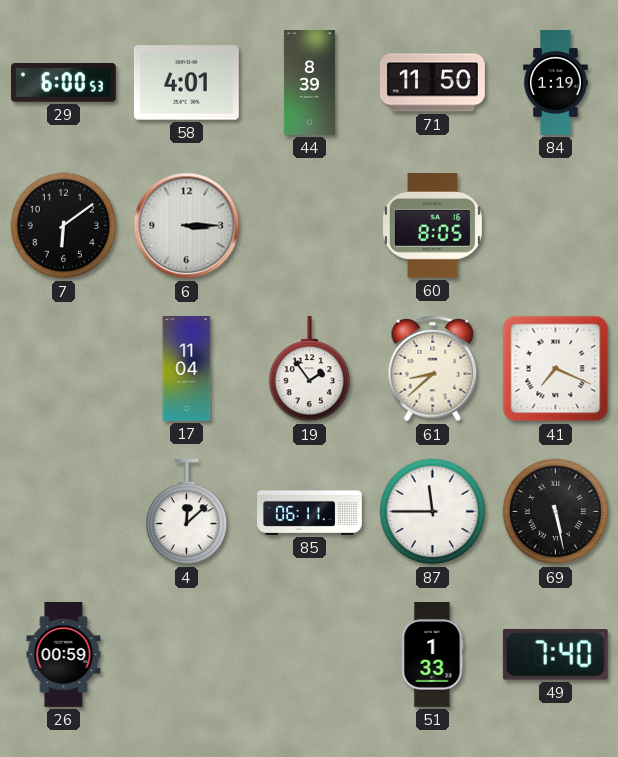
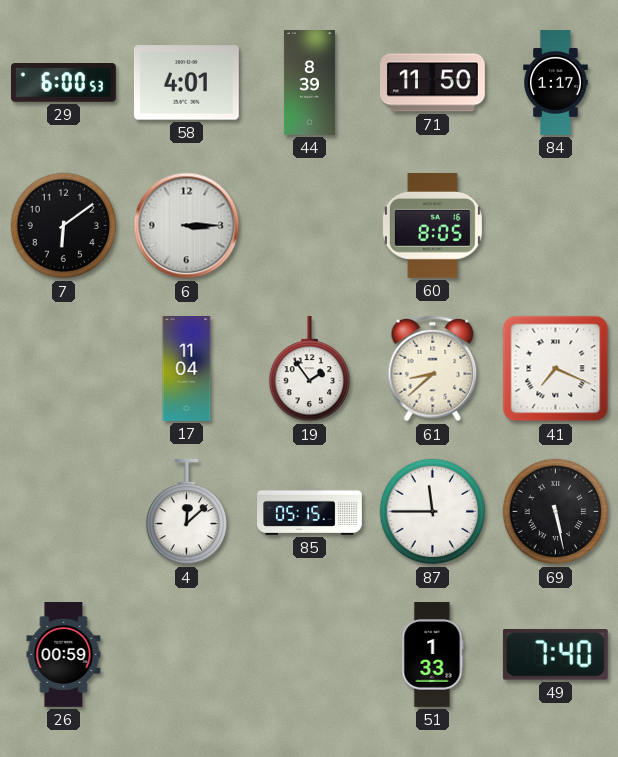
84: 1:19 -> 1:17
85: 06:11 -> 05:15
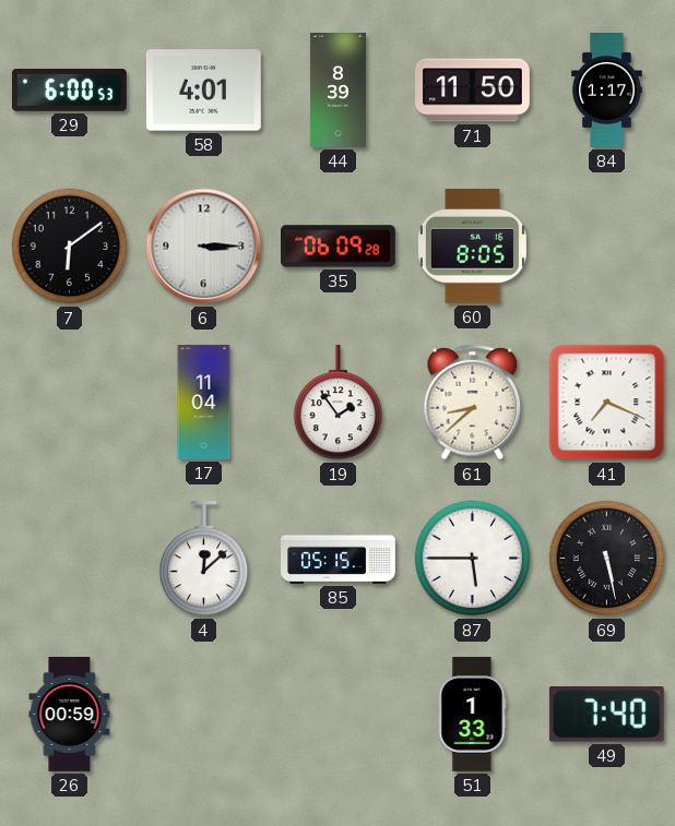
35: none -> 06:09
87: 11:45 -> 5:45
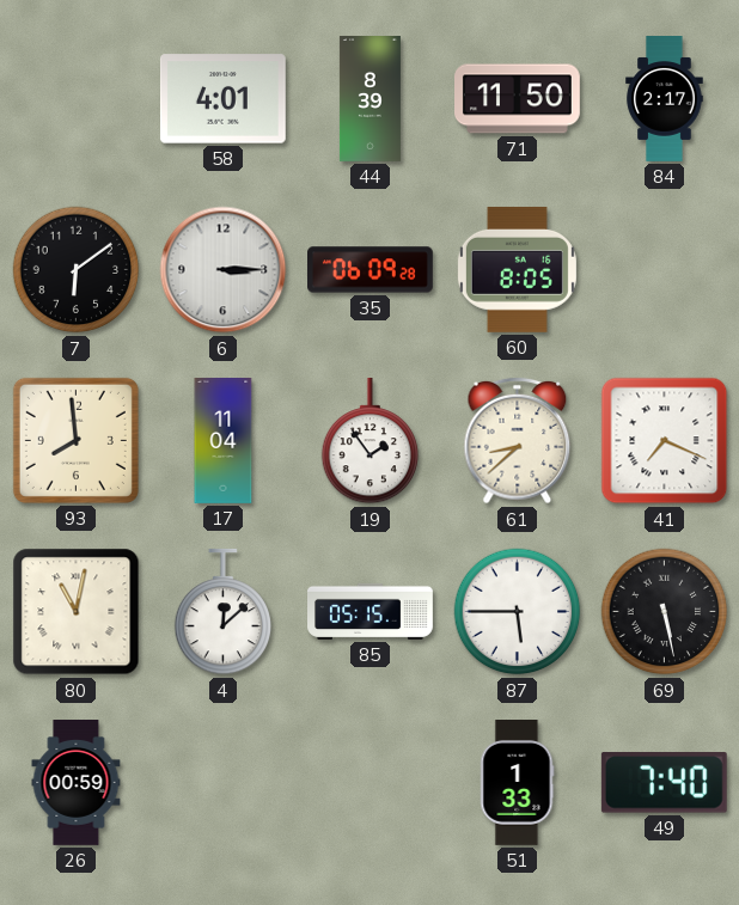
29: 6:00 -> none
84: 1:17 -> 2:17
93: none -> 7:59
80: none -> 11:02
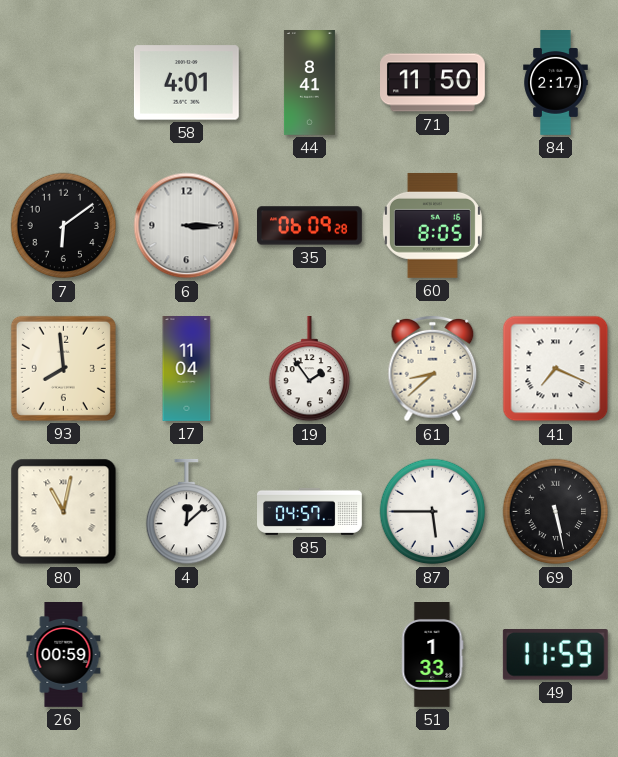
44: 8:39 -> 8:41
85: 05:15 -> 04:57
49: 7:40 -> 11:59
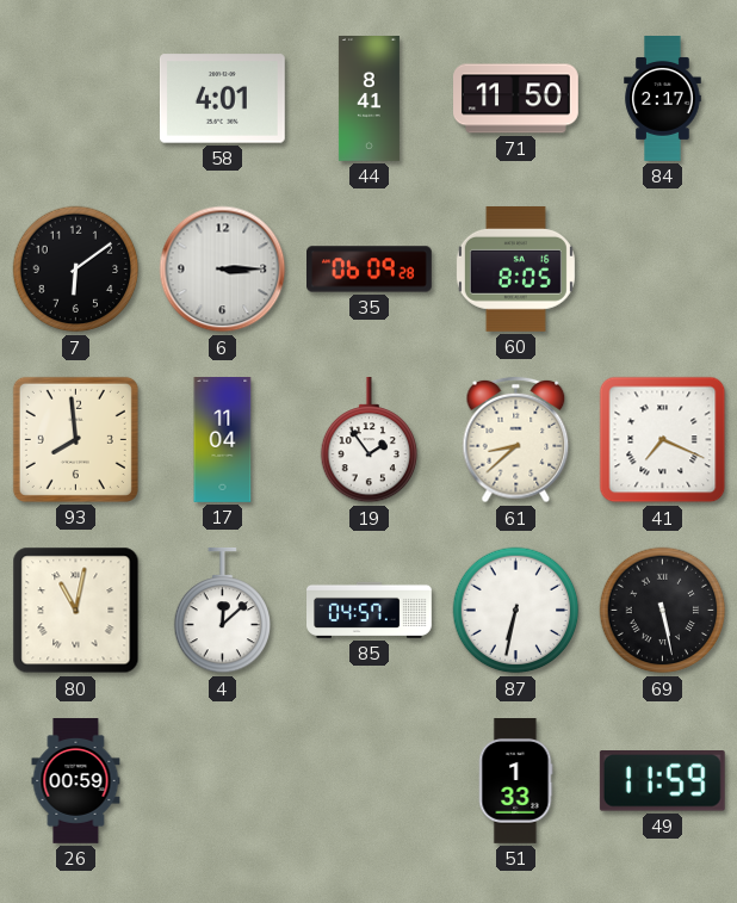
87: 5:45 -> 6:32
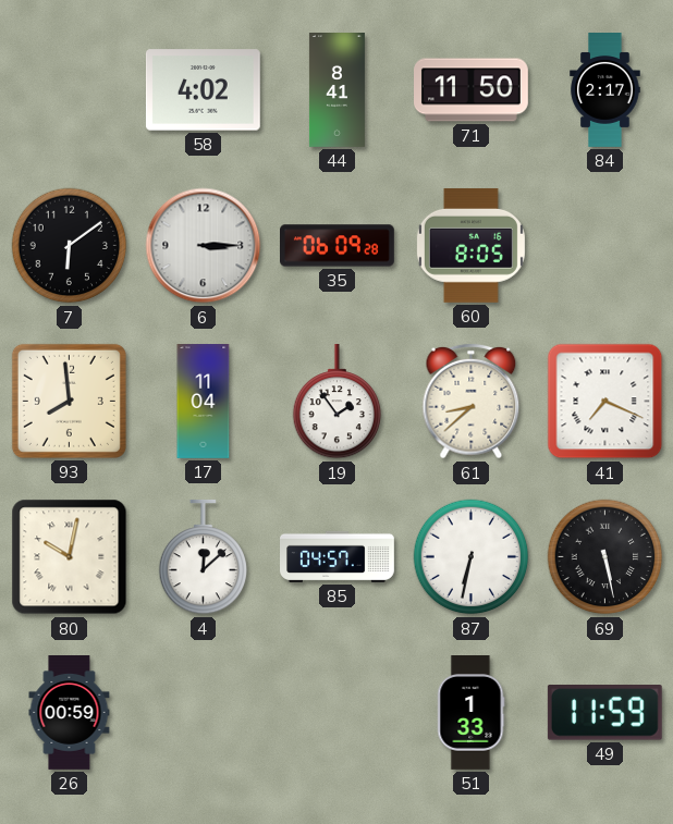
58: 4:01 -> 4:02
80: 11:02 -> 10:02
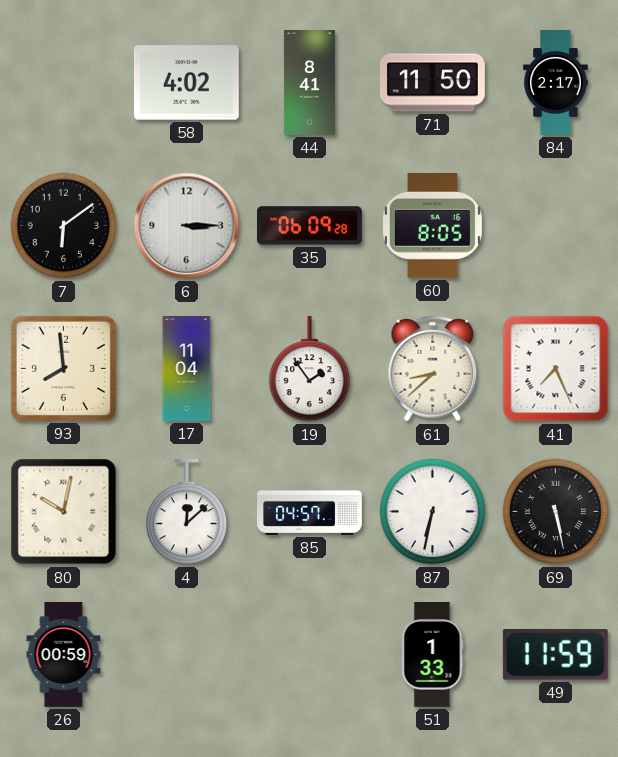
41: 7:19 -> 7:26
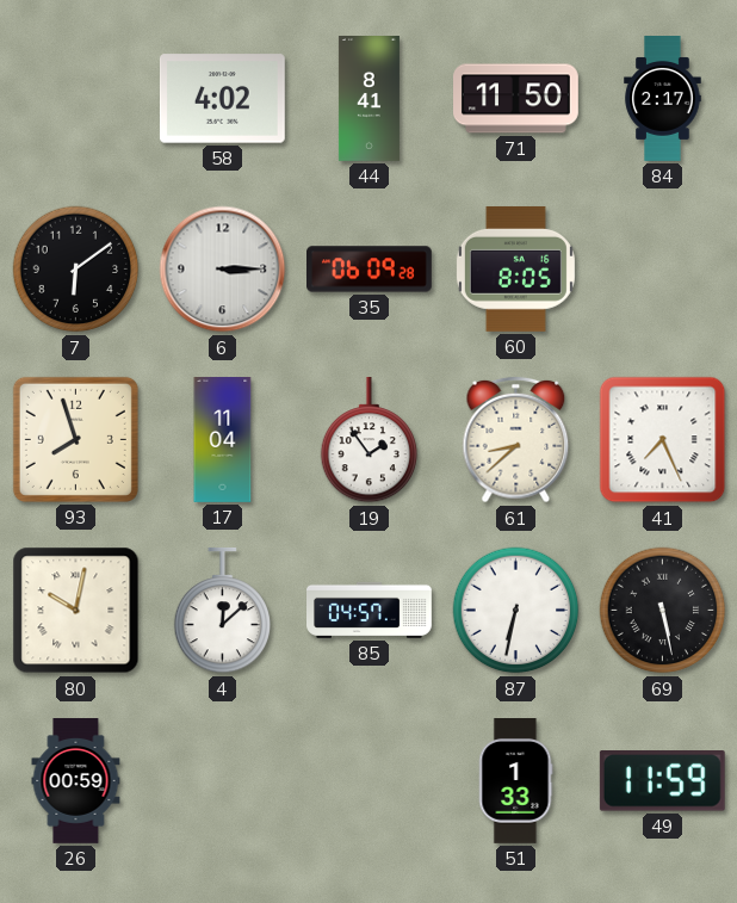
93: 7:59 -> 7:57
